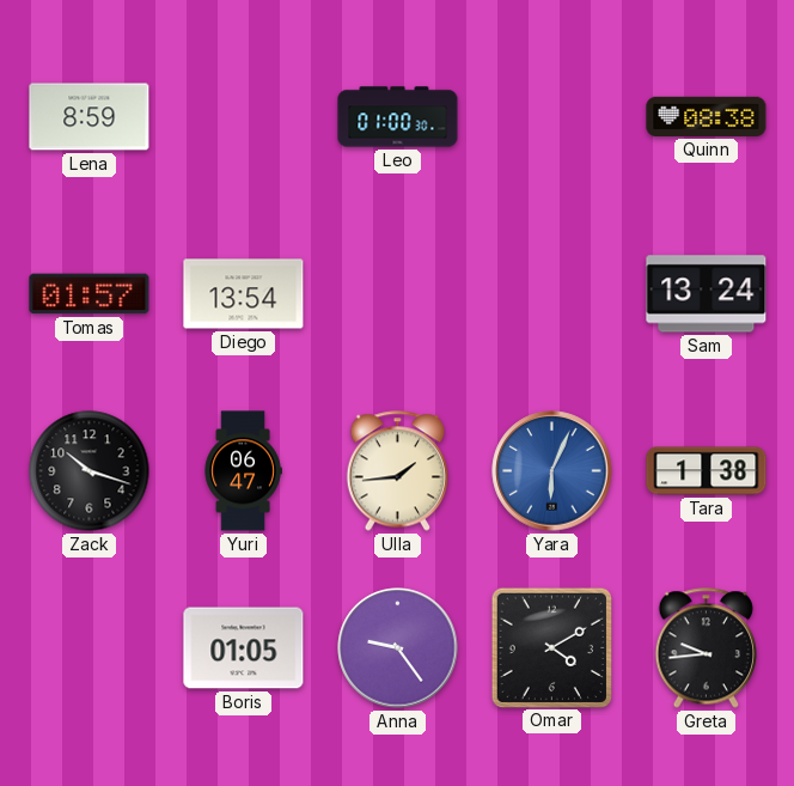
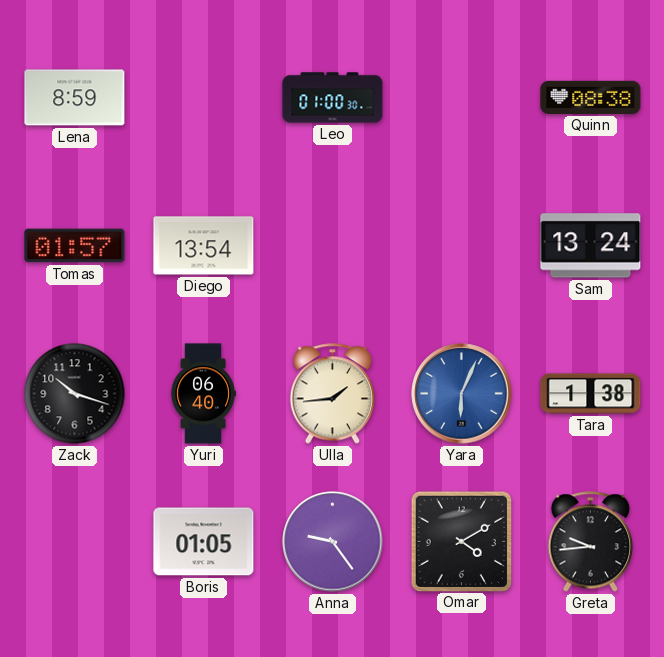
Yuri: 06:47 -> 06:40
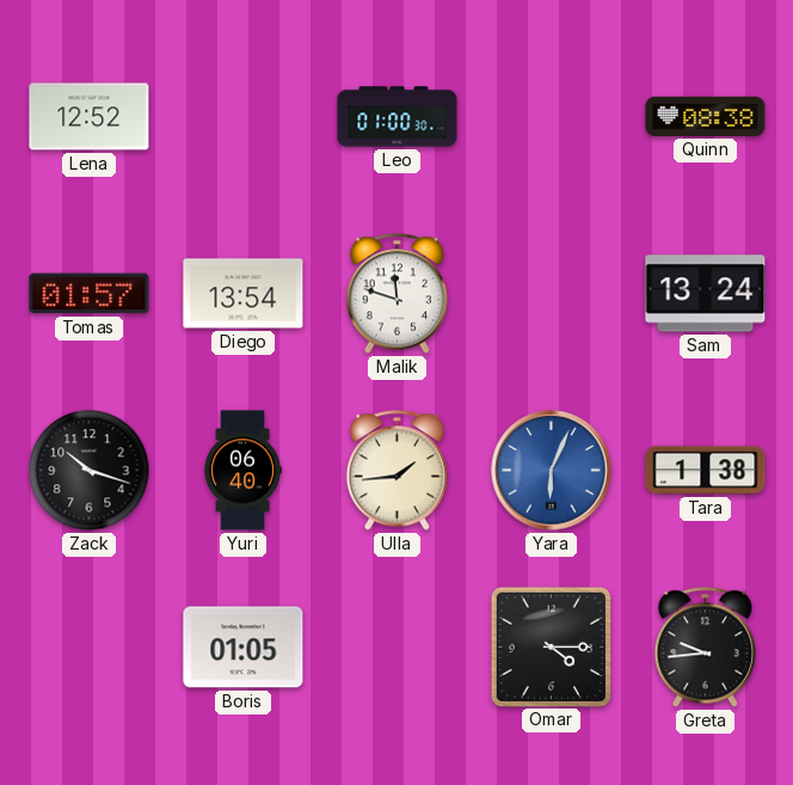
Lena: 8:59 -> 12:52
Malik: none -> 11:48
Anna: 9:24 -> none
Omar: 4:10 -> 4:15
